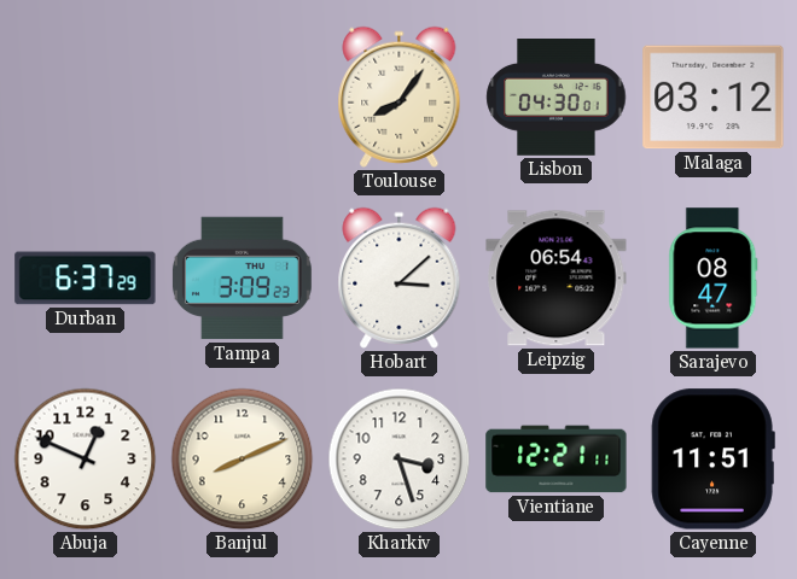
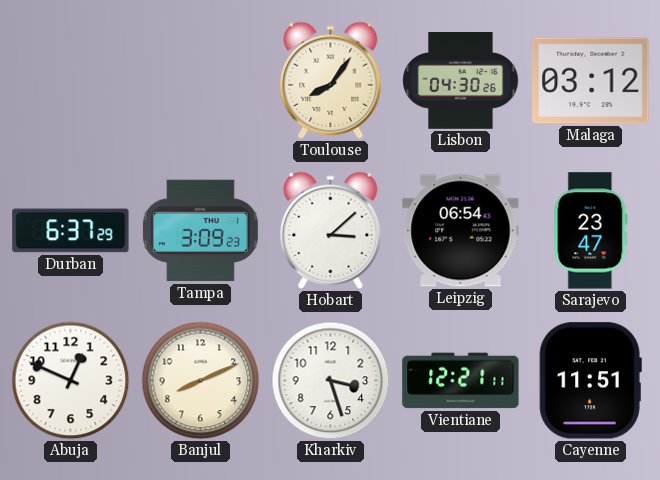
Lisbon: 04:30:01 -> 04:30:26
Sarajevo: 08:47 -> 23:47
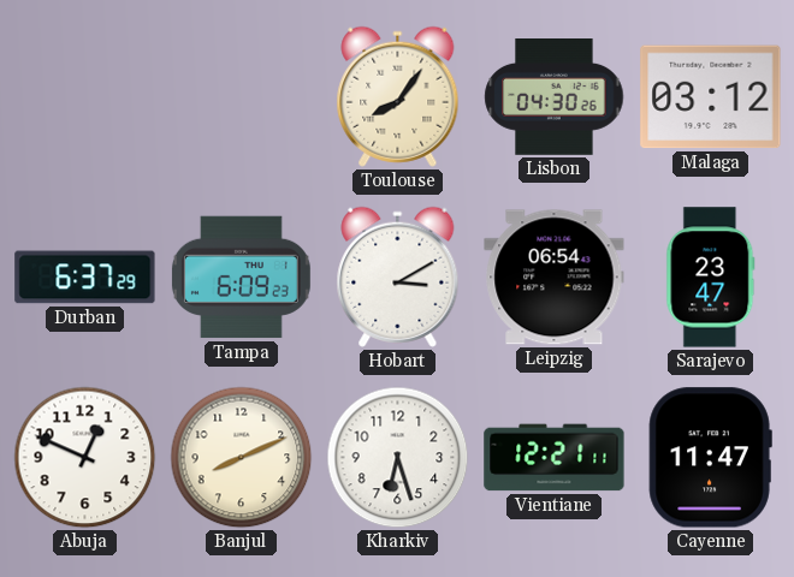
Tampa: 3:09 -> 6:09
Hobart: 3:08 -> 3:10
Kharkiv: 3:27 -> 6:27
Cayenne: 11:51 -> 11:47
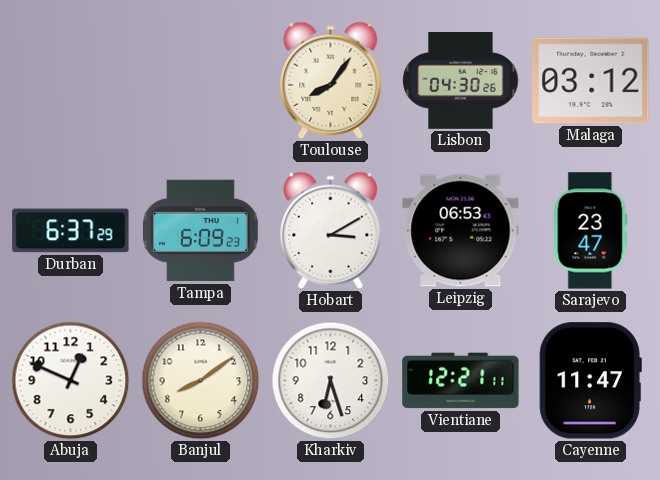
Leipzig: 06:54 -> 06:53
Banjul: 8:11 -> 8:09
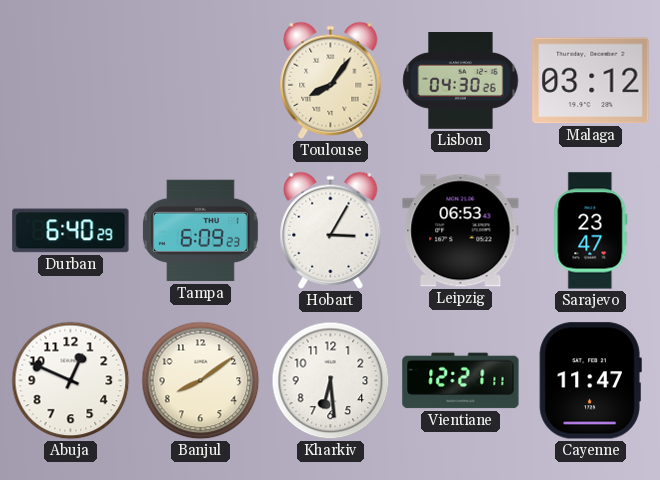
Durban: 6:37 -> 6:40
Hobart: 3:10 -> 3:05
Kharkiv: 6:27 -> 6:29
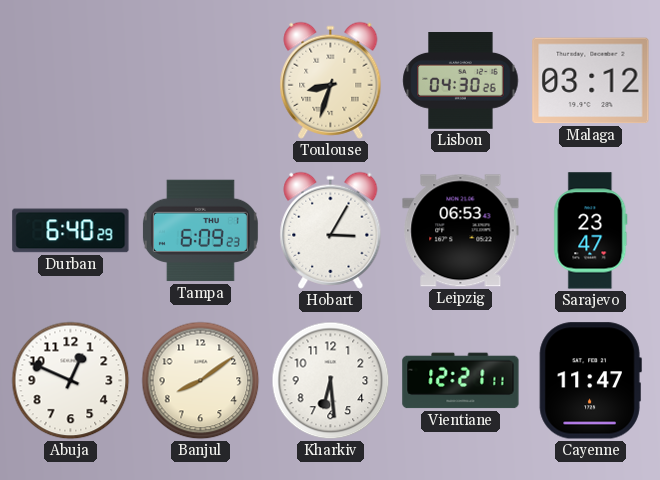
Toulouse: 8:06 -> 8:33
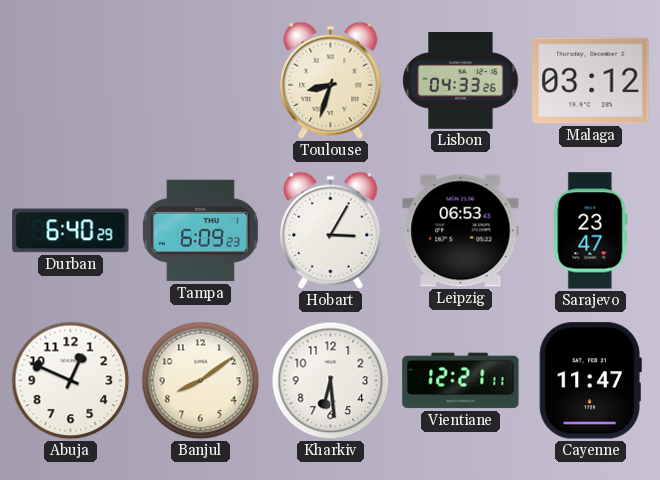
Lisbon: 04:30 -> 04:33
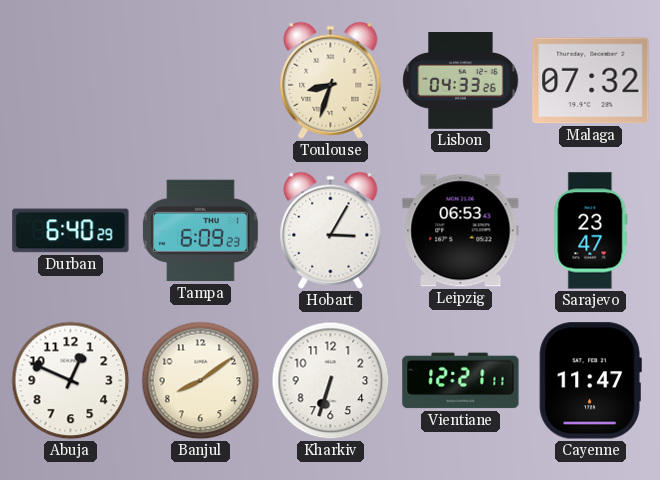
Malaga: 03:12 -> 07:32
Kharkiv: 6:29 -> 6:33
